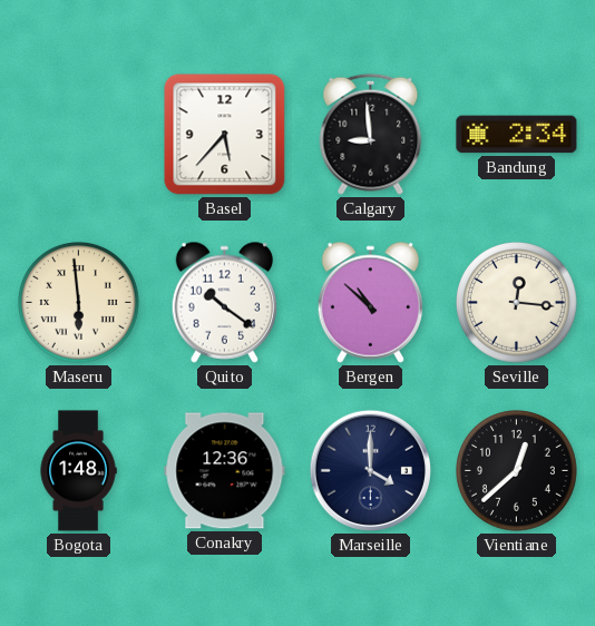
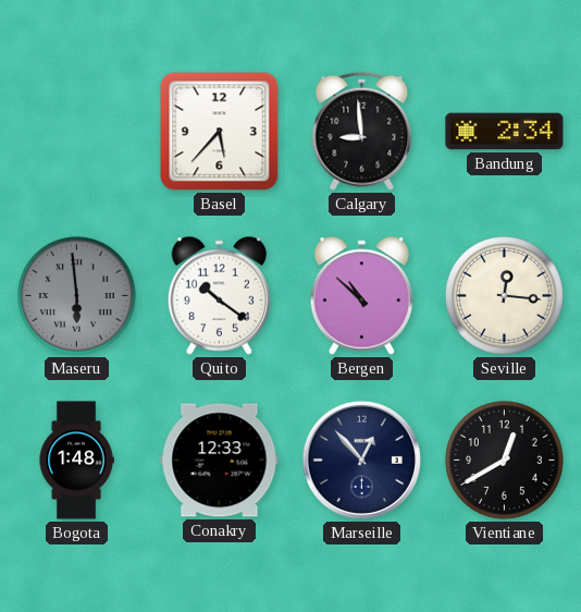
Maseru dial: cream -> grey
Conakry: 12:36 -> 12:33
Marseille: 4:00 -> 12:53
Vientiane: 12:38 -> 12:40
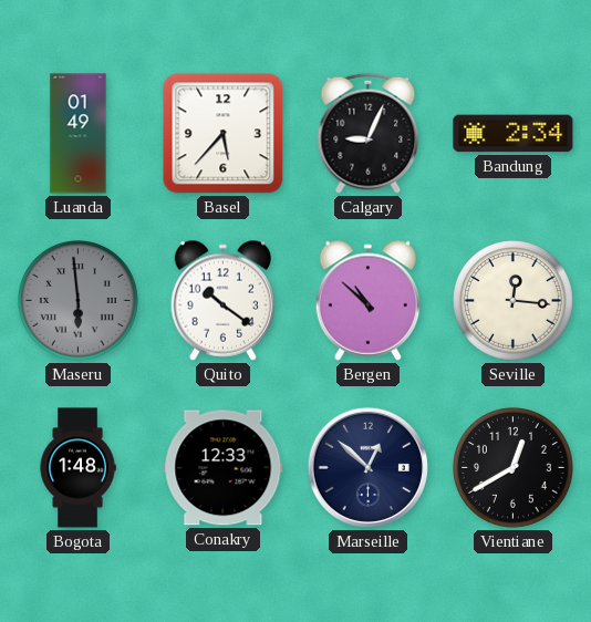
Luanda: none -> 01:49
Calgary: 8:59 -> 9:04
Marseille: 12:53 -> 12:52
